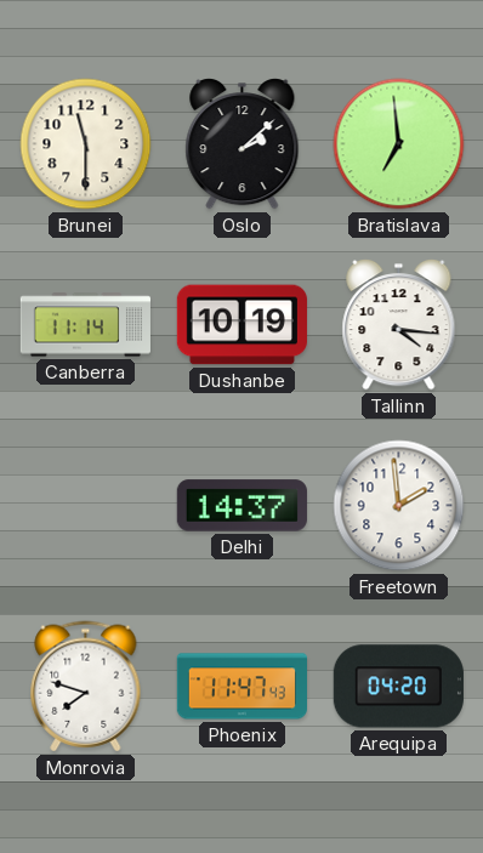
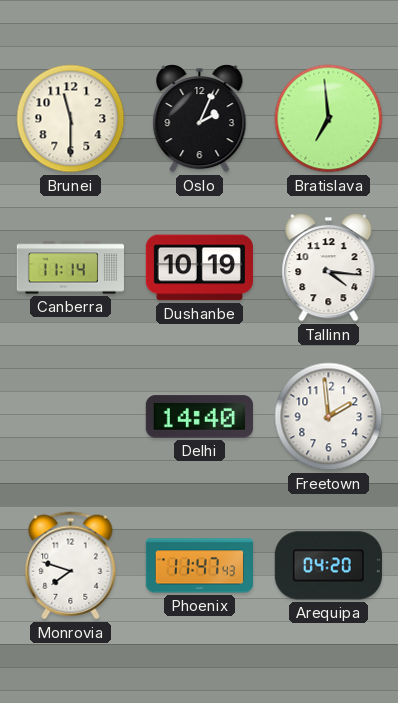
Oslo: 2:08 -> 2:04
Delhi: 14:37 -> 14:40
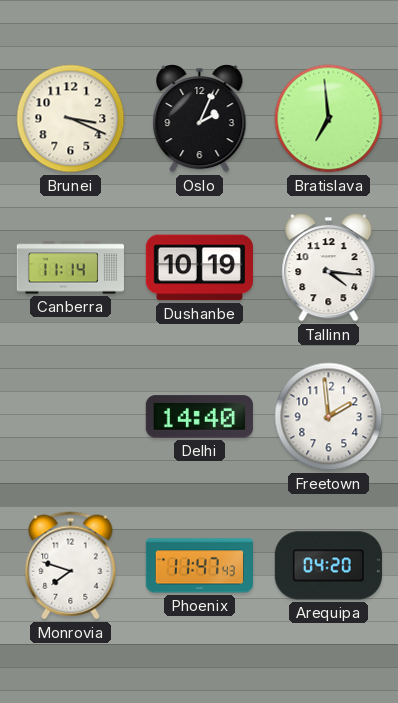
Brunei: 11:30 -> 3:19
